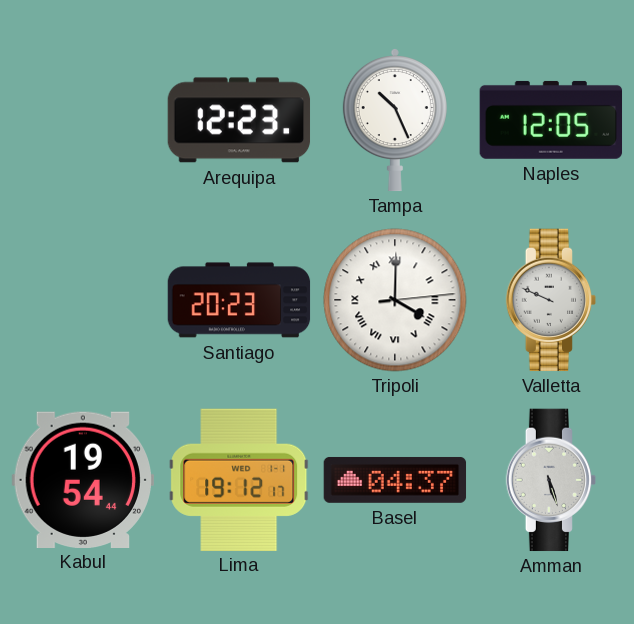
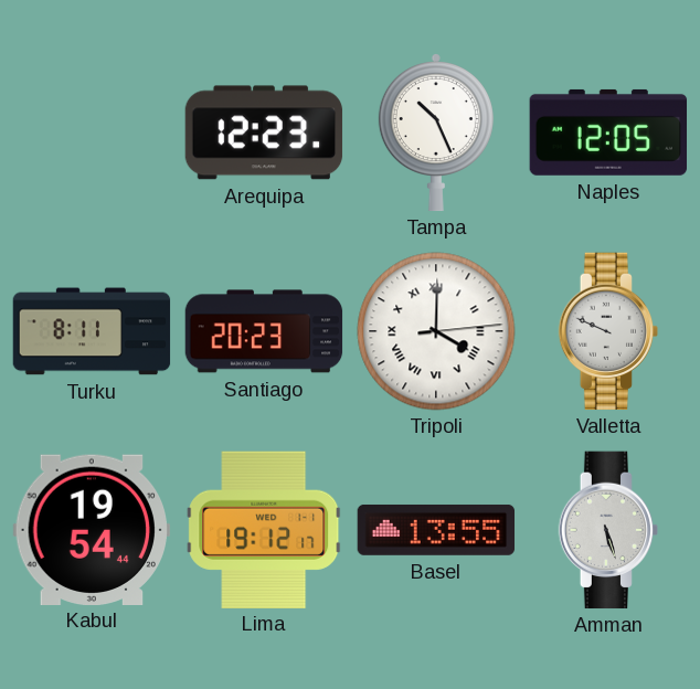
Turku: none -> 8:11
Basel: 04:37 -> 13:55
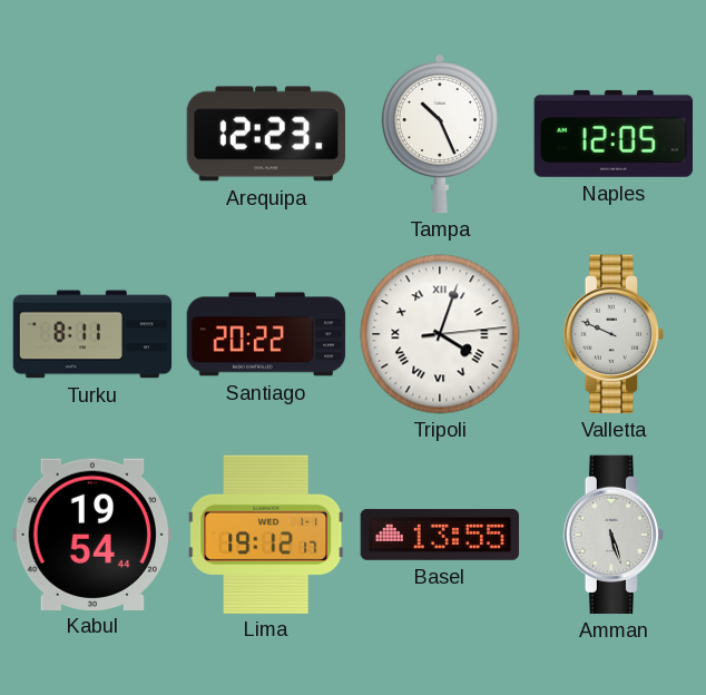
Santiago: 20:23 -> 20:22
Tripoli: 4:00 -> 4:03
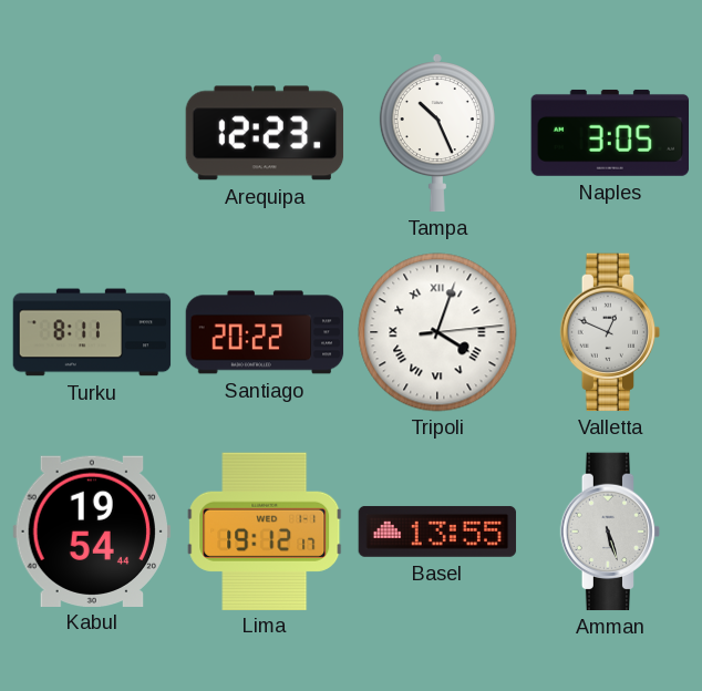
Naples: 12:05 -> 3:05
Valletta: 9:49 -> 12:49
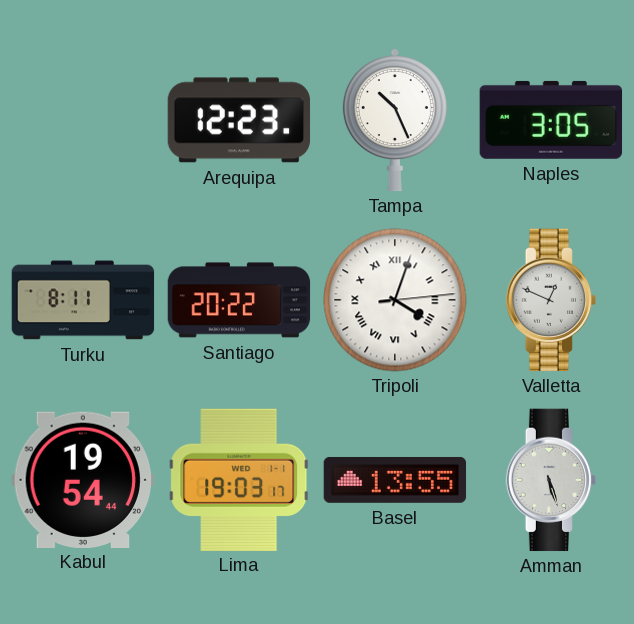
Lima: 19:12 -> 19:03
